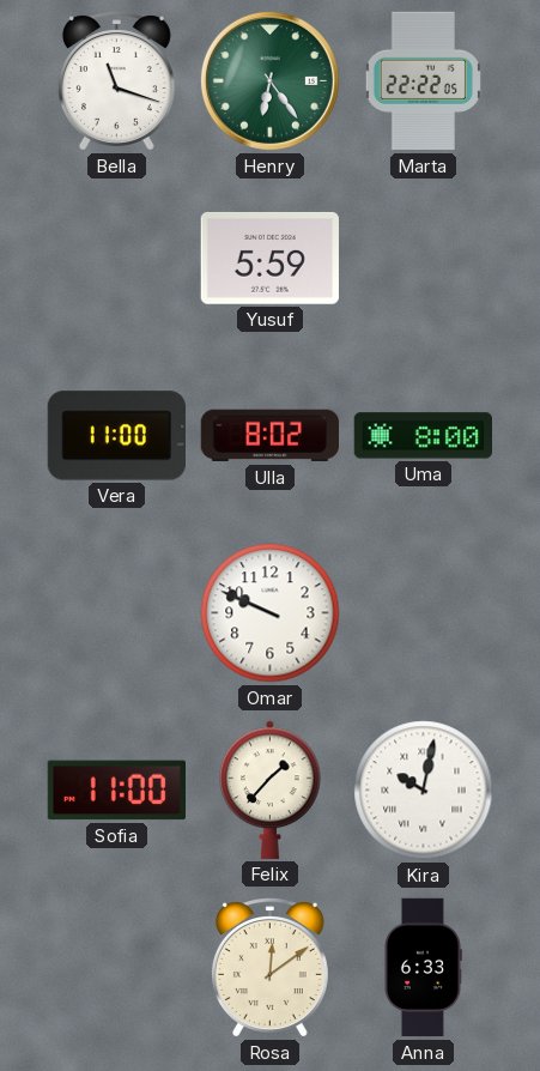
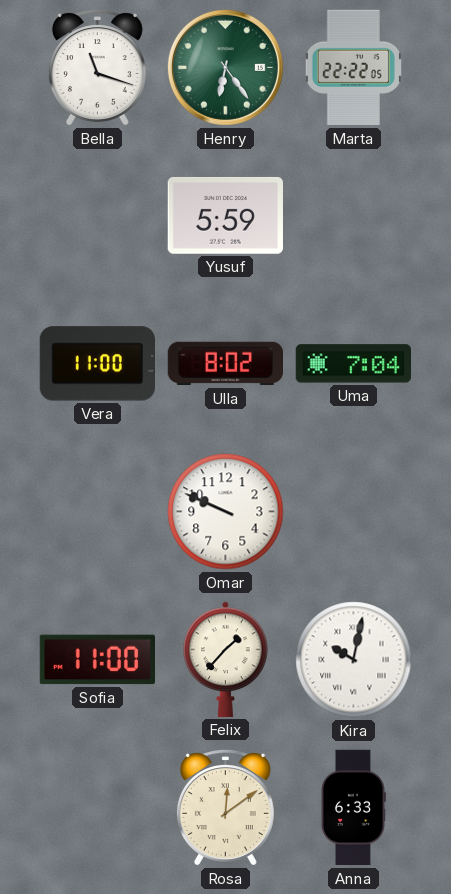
Uma: 8:00 -> 7:04
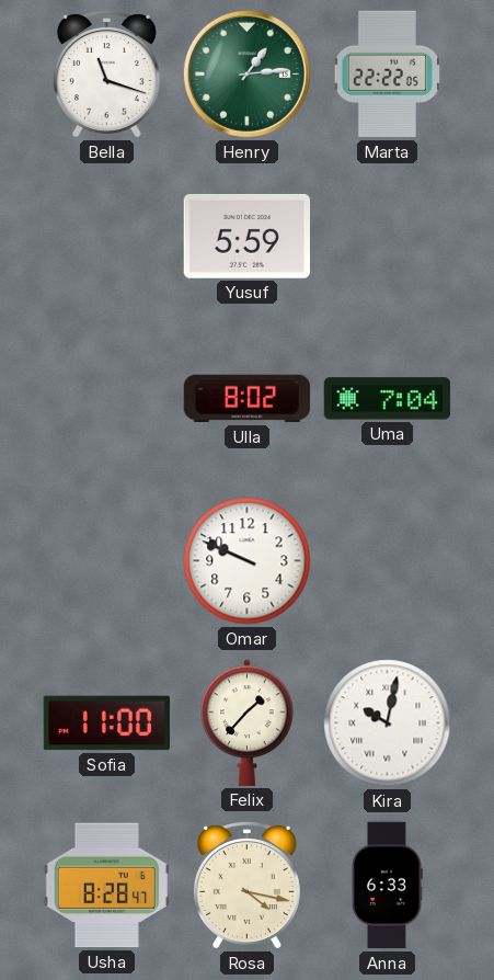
Henry: 6:24 -> 1:14
Vera: 11:00 -> none
Usha: none -> 8:28
Rosa: 12:09 -> 4:17
